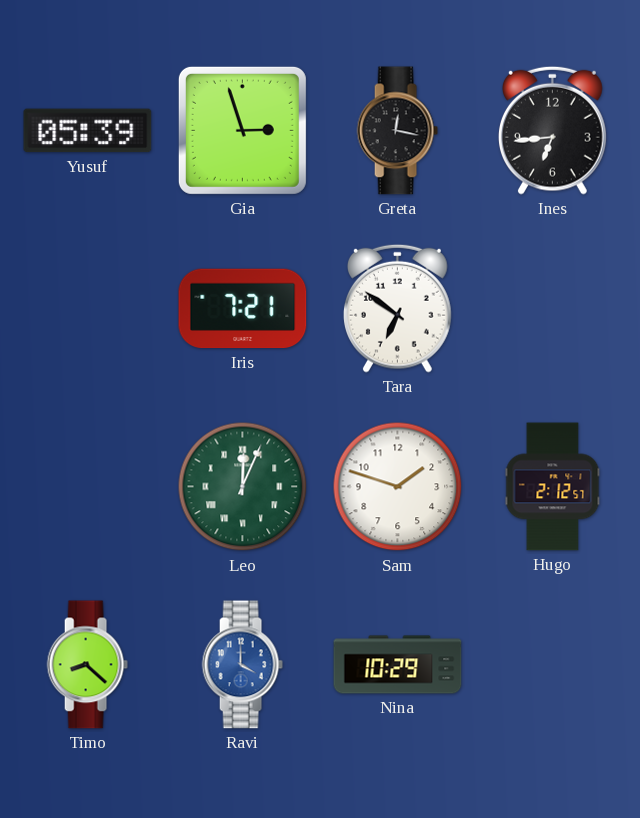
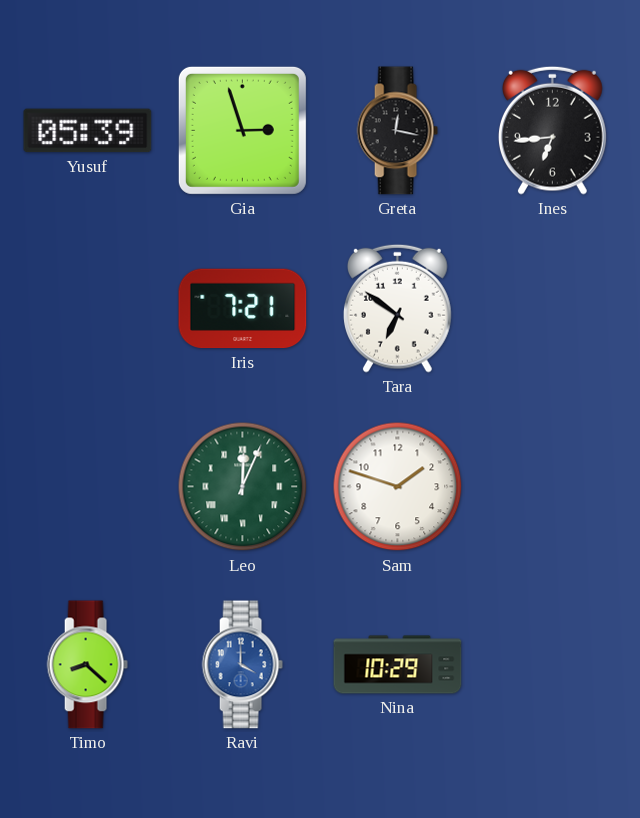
Hugo: 2:12 -> none
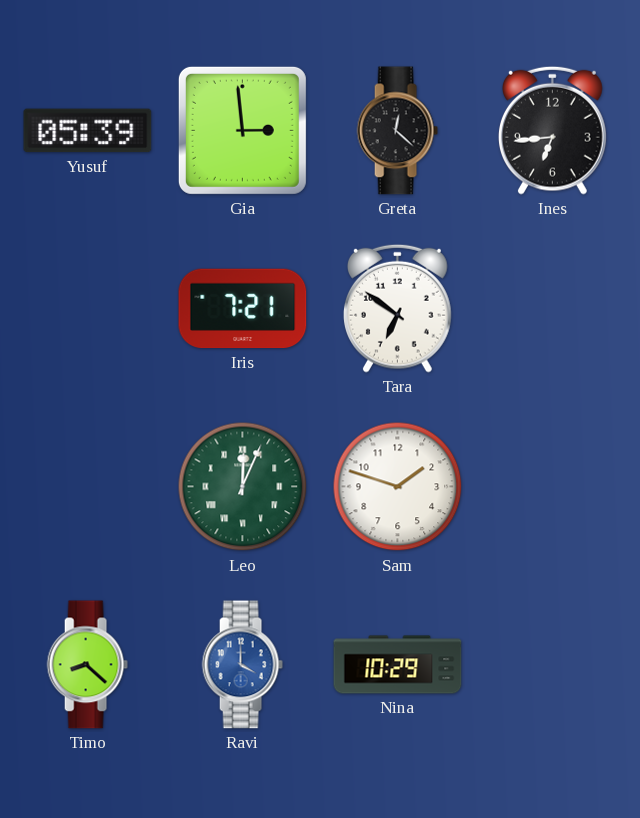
Gia: 2:57 -> 2:59
Greta: 12:17 -> 12:22
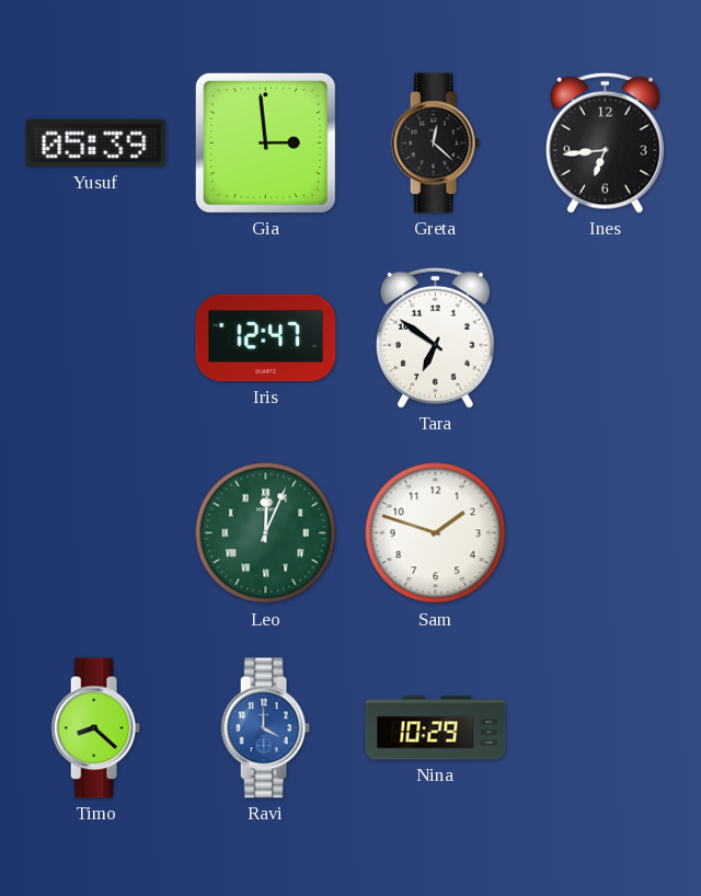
Iris: 7:21 -> 12:47
